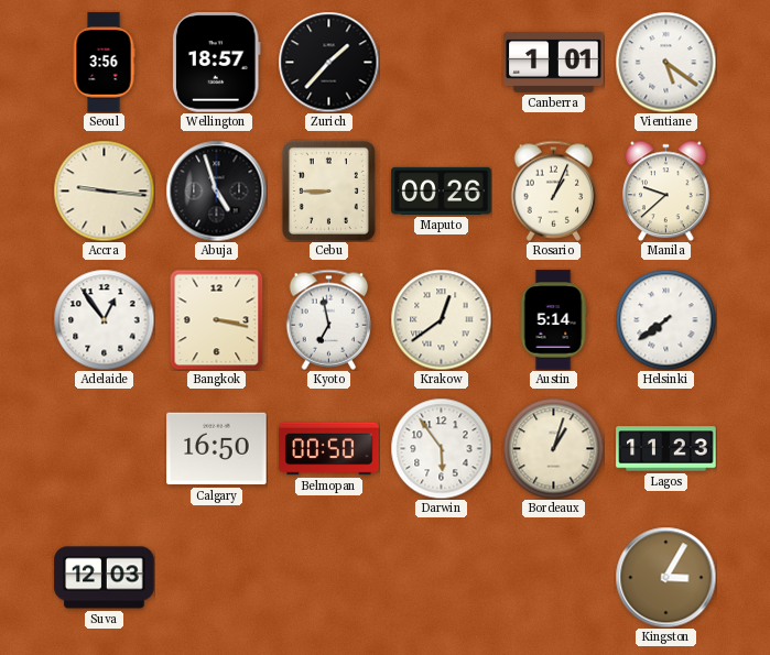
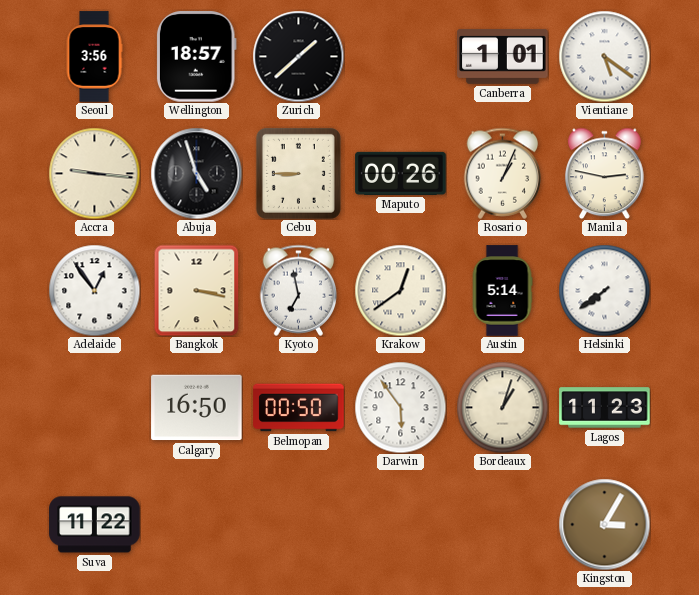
Zurich: 1:37 -> 1:38
Manila: 9:38 -> 2:47
Suva: 12:03 -> 11:22
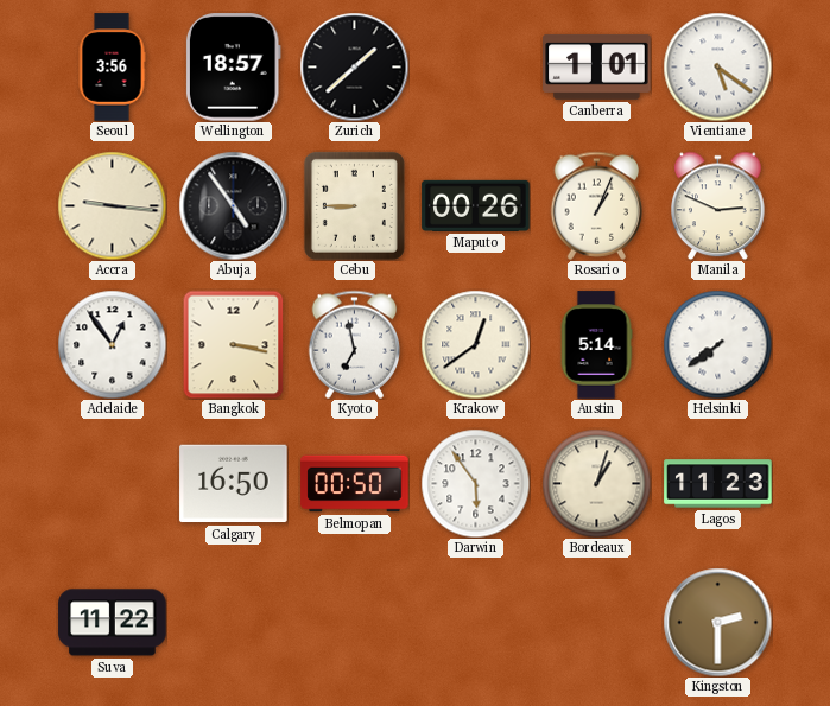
Abuja: 4:57 -> 4:54
Manila: 2:47 -> 2:49
Kingston: 3:05 -> 2:30
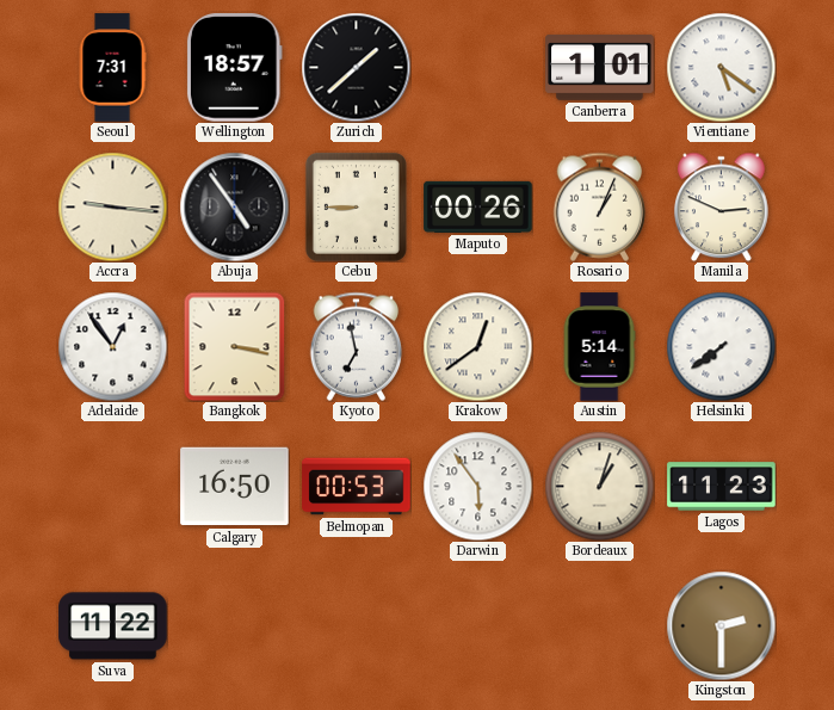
Seoul: 3:56 -> 7:31
Belmopan: 00:50 -> 00:53
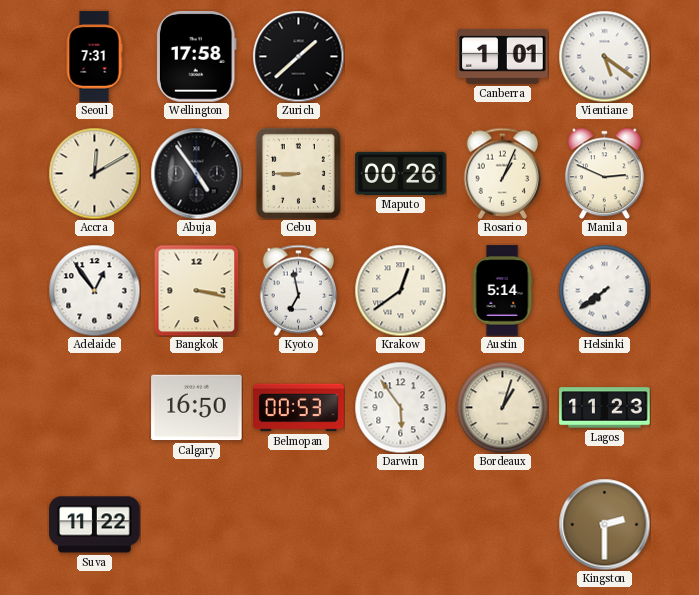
Wellington: 18:57 -> 17:58
Accra: 9:16 -> 12:10
